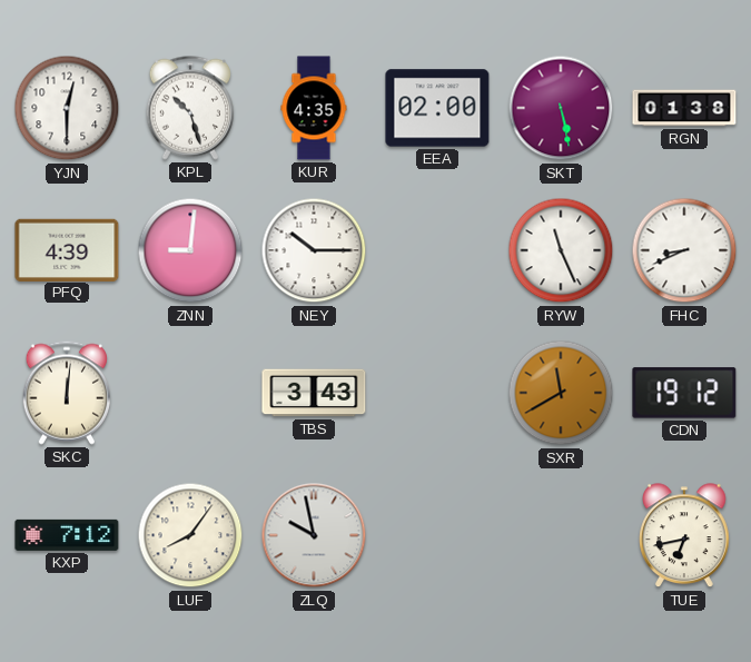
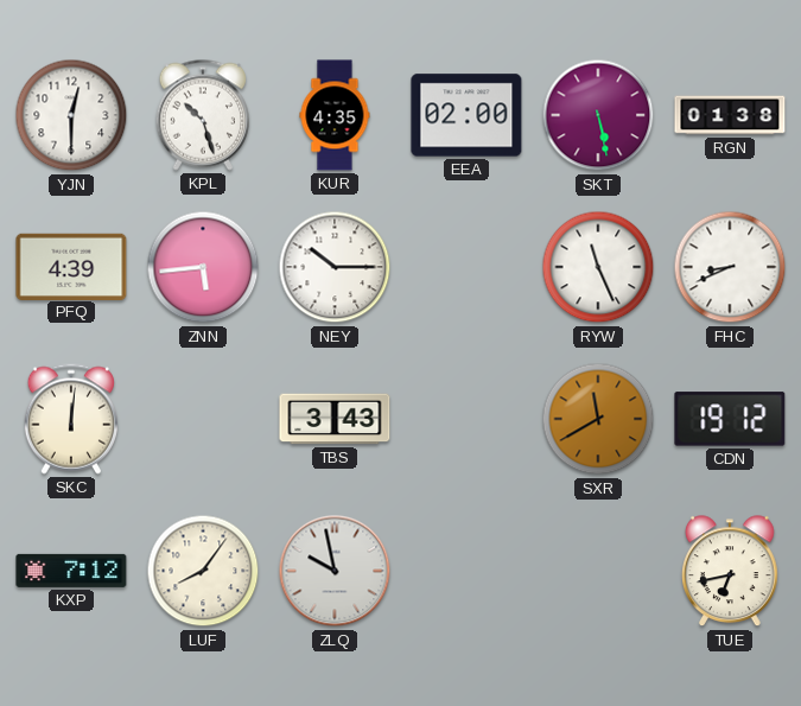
ZNN: 9:01 -> 5:44
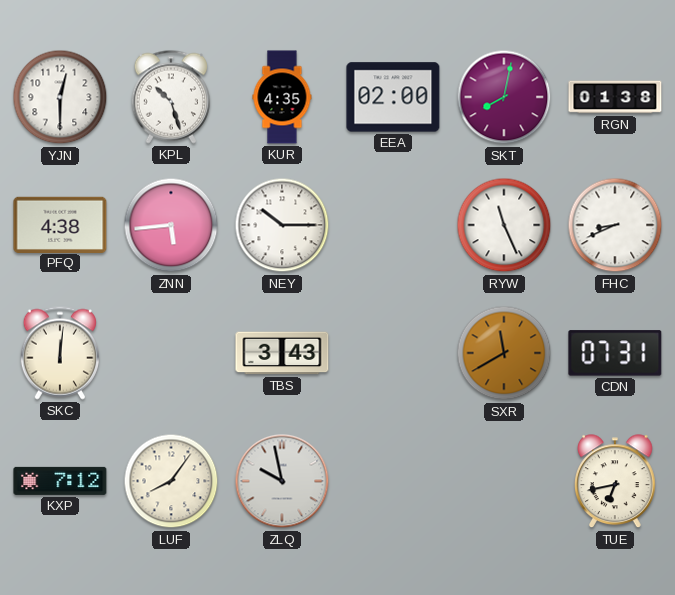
SKT: 5:28 -> 8:02
PFQ: 4:39 -> 4:38
CDN: 19:12 -> 07:31
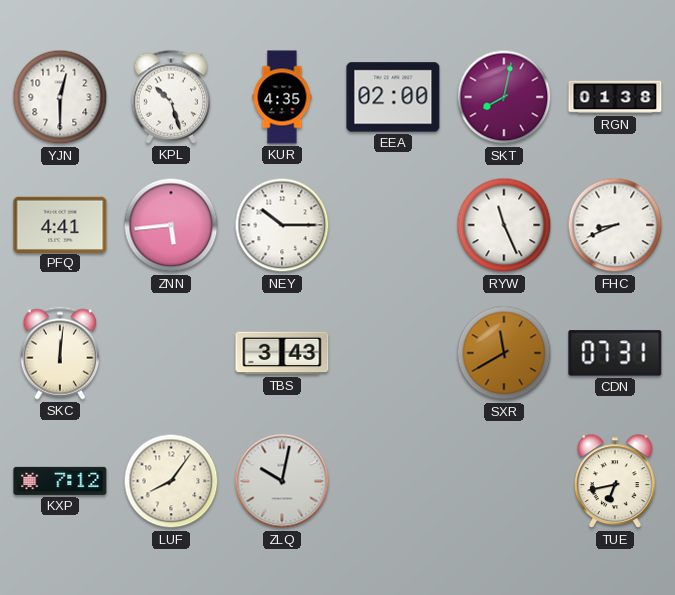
PFQ: 4:38 -> 4:41
ZLQ: 9:58 -> 10:02
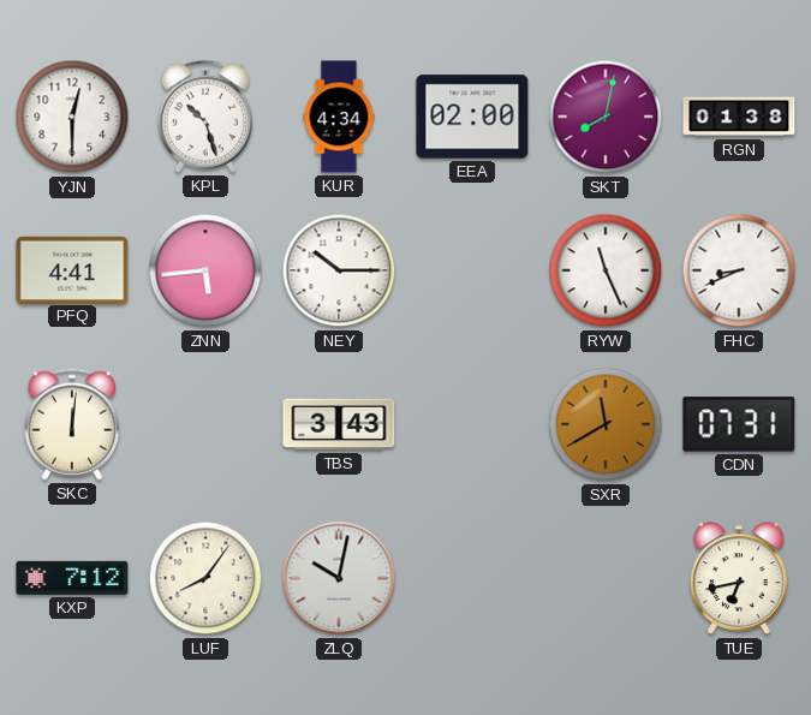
KUR: 4:35 -> 4:34
